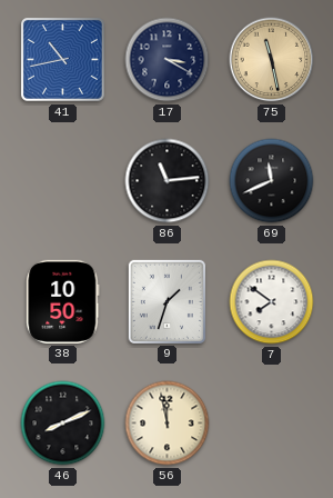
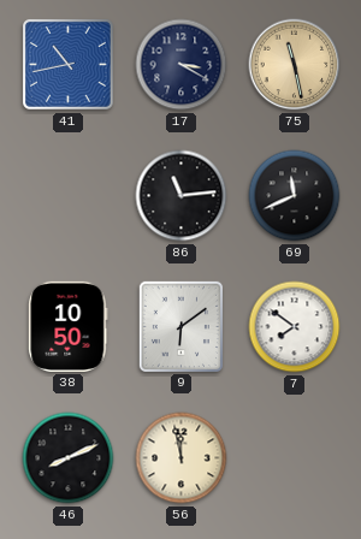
9: 1:33 -> 6:09
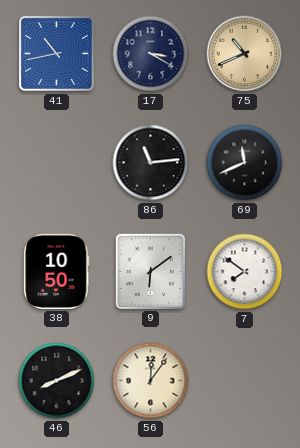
75: 11:28 -> 10:41
56: 11:58 -> 12:06
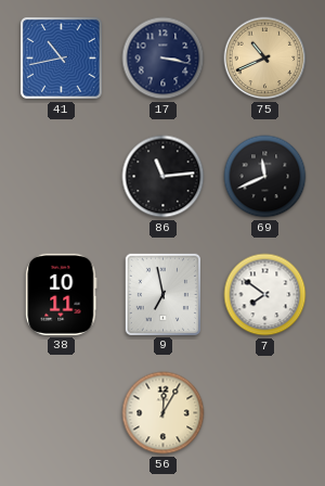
17: 3:20 -> 3:17
38: 10:50 -> 10:11
9: 6:09 -> 6:58
46: 8:11 -> none
56: 12:06 -> 12:05
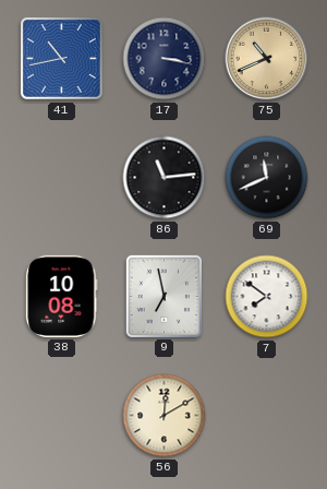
38: 10:11 -> 10:08
56: 12:05 -> 12:10
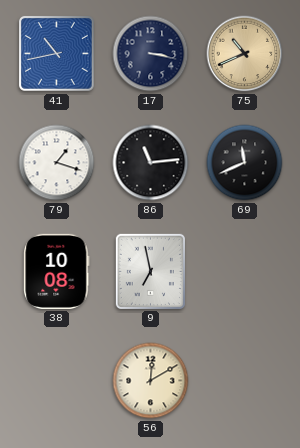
79: none -> 1:18
7: 7:51 -> none
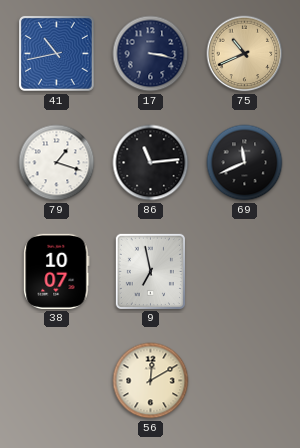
38: 10:08 -> 10:07
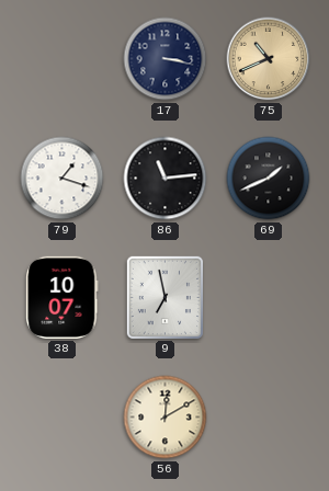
41: 10:43 -> none
69: 11:41 -> 1:41
